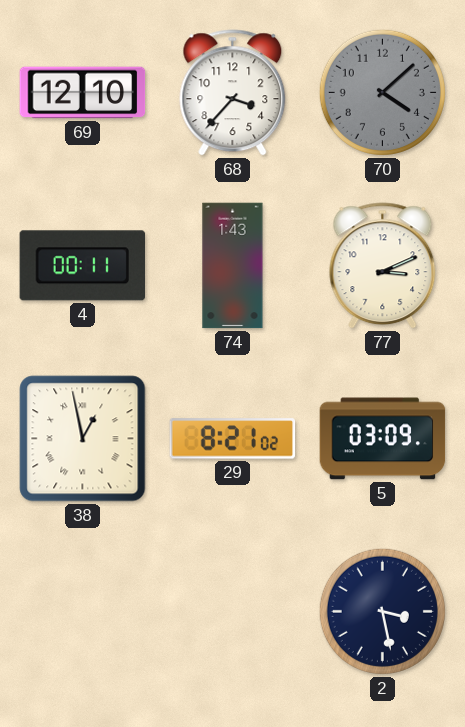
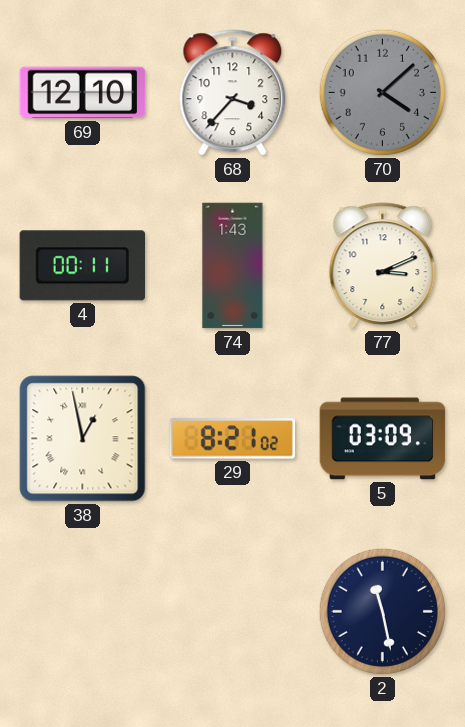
2: 3:28 -> 11:28
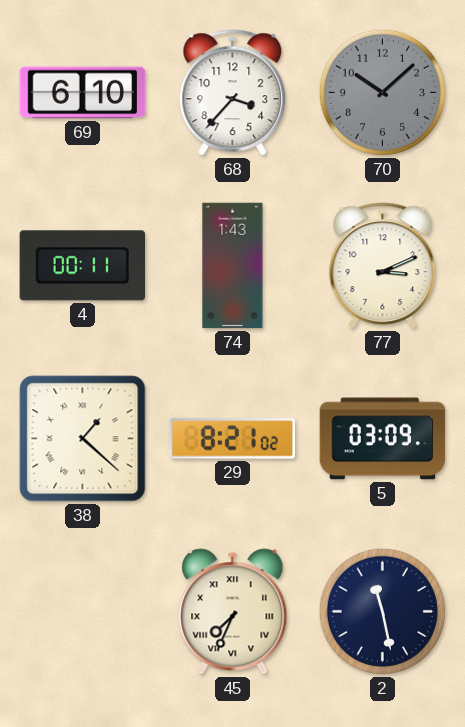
69: 12:10 -> 6:10
70: 4:08 -> 10:08
38: 12:58 -> 1:22
45: none -> 7:34
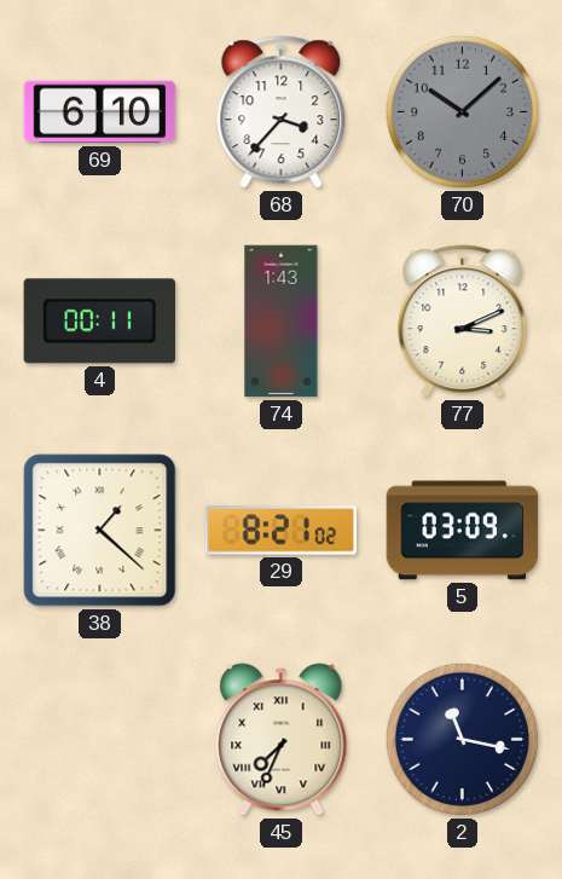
2: 11:28 -> 11:17
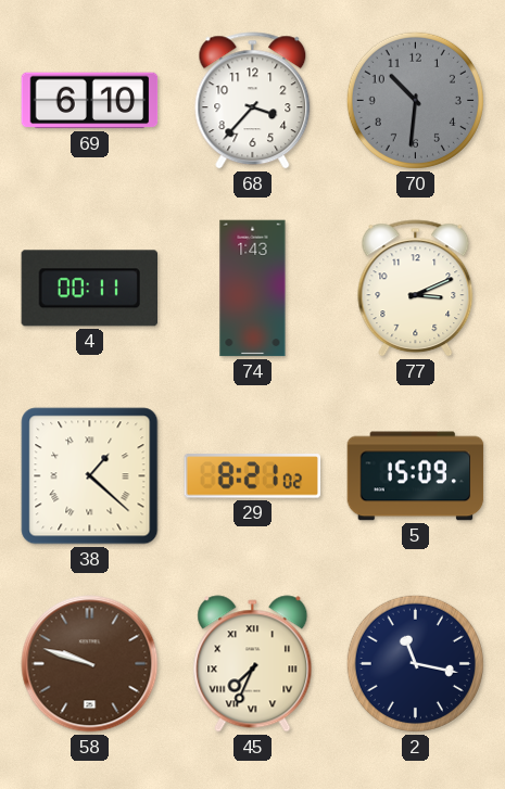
70: 10:08 -> 10:31
5: 03:09 -> 15:09
58: none -> 9:48
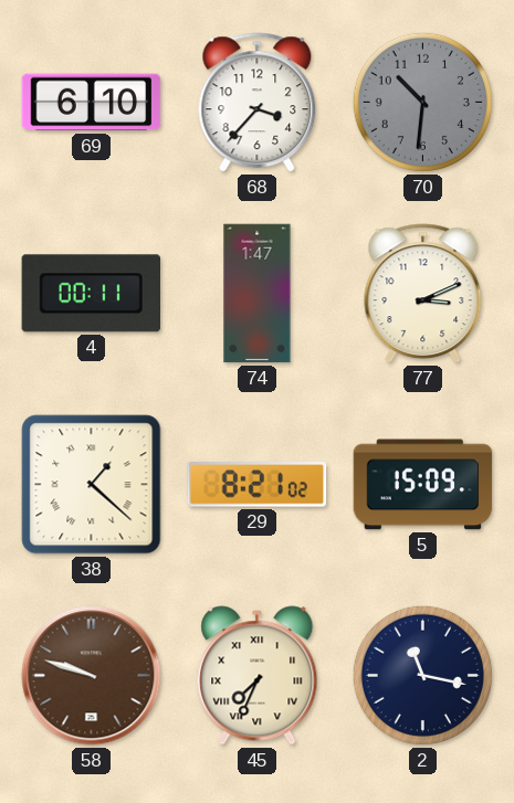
74: 1:43 -> 1:47
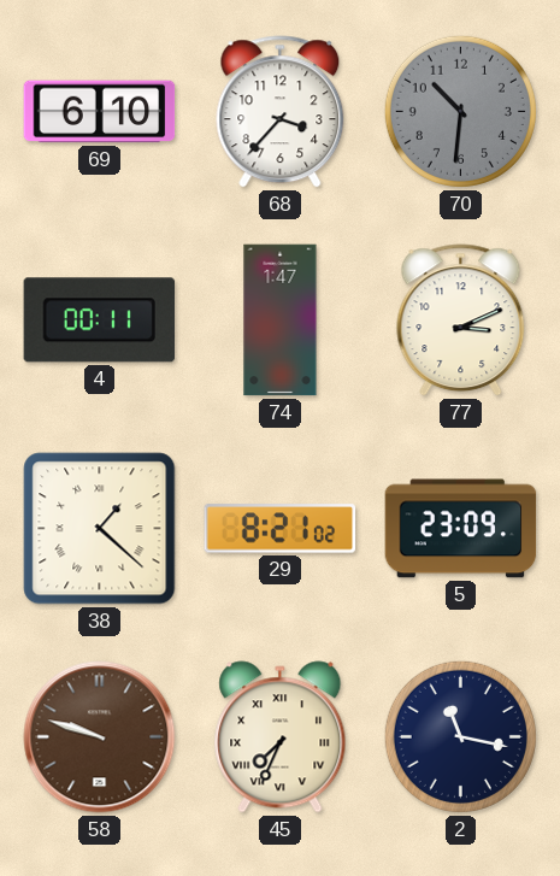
5: 15:09 -> 23:09
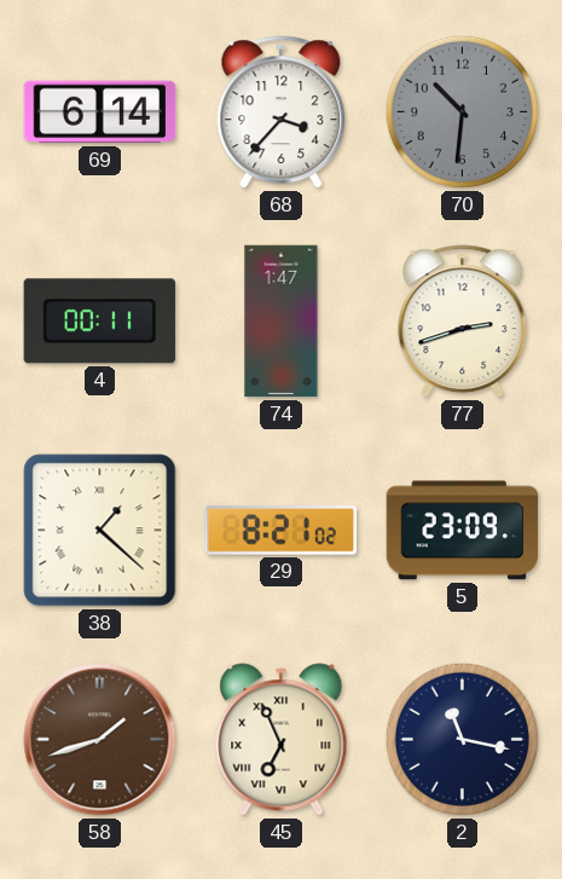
69: 6:10 -> 6:14
77: 3:11 -> 2:42
58: 9:48 -> 1:42
45: 7:34 -> 6:56
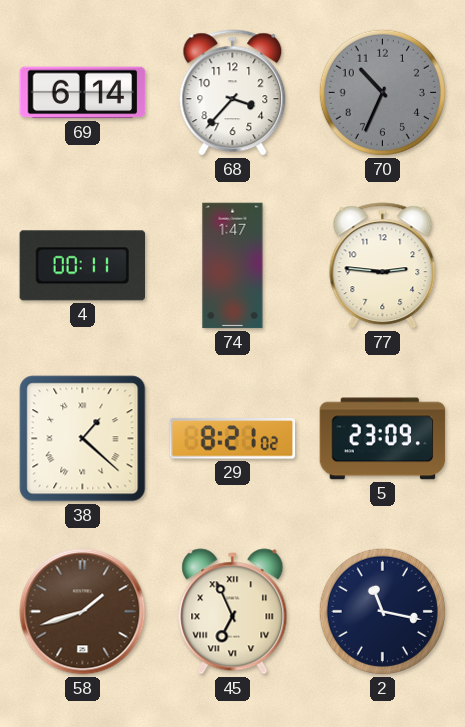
70: 10:31 -> 10:34
77: 2:42 -> 2:46
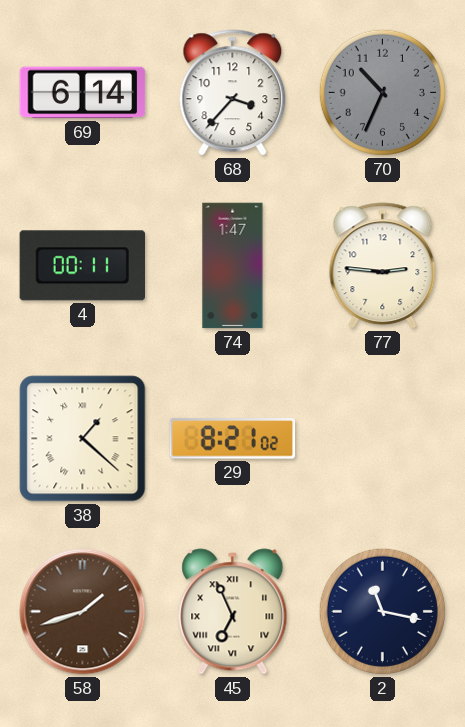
5: 23:09 -> none
